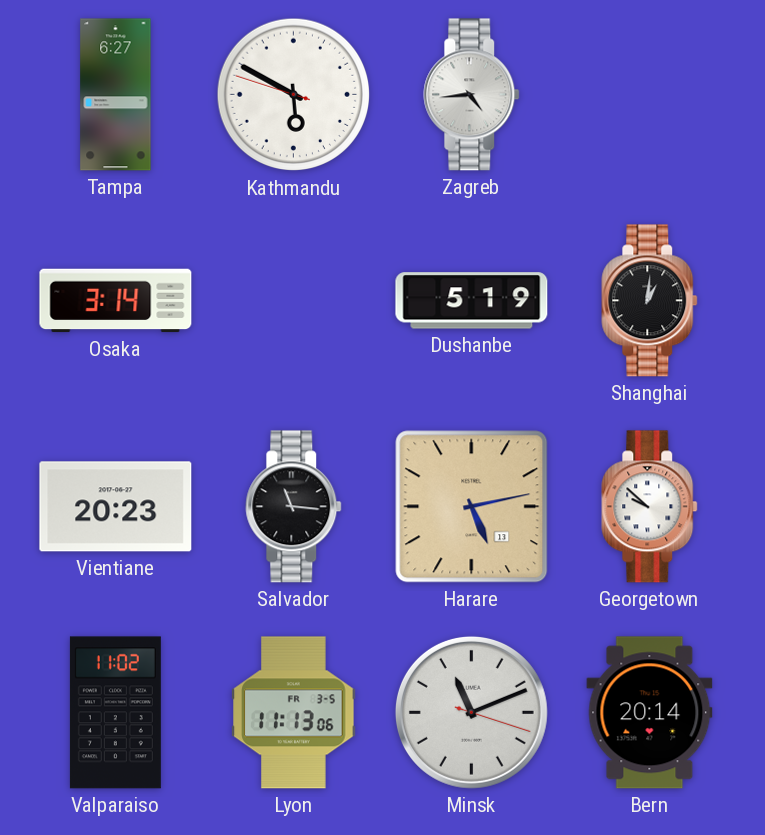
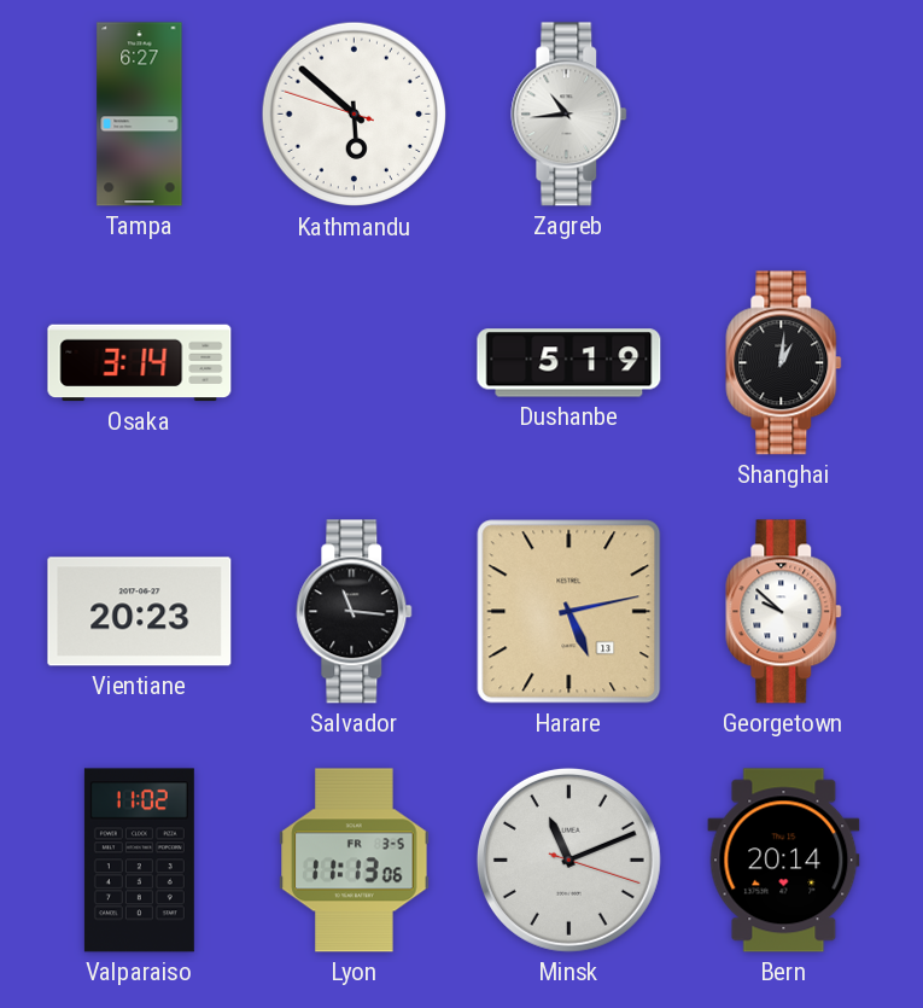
Kathmandu: 5:49 -> 5:51
Zagreb: 4:44 -> 10:44
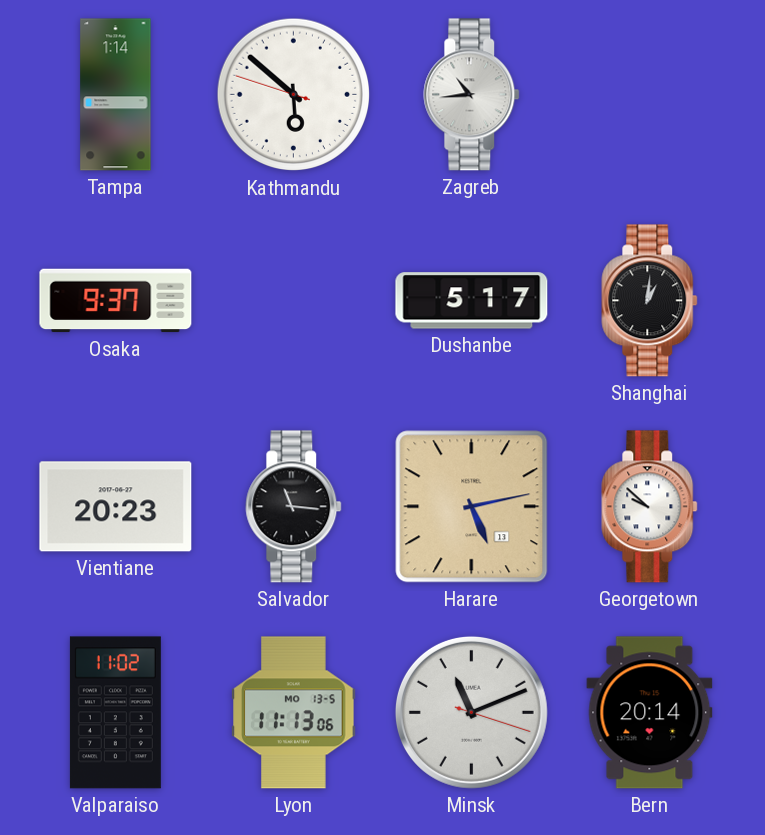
Tampa: 6:27 -> 1:14
Osaka: 3:14 -> 9:37
Dushanbe: 5:19 -> 5:17
Lyon date: FR 3-5 -> MO 13-5
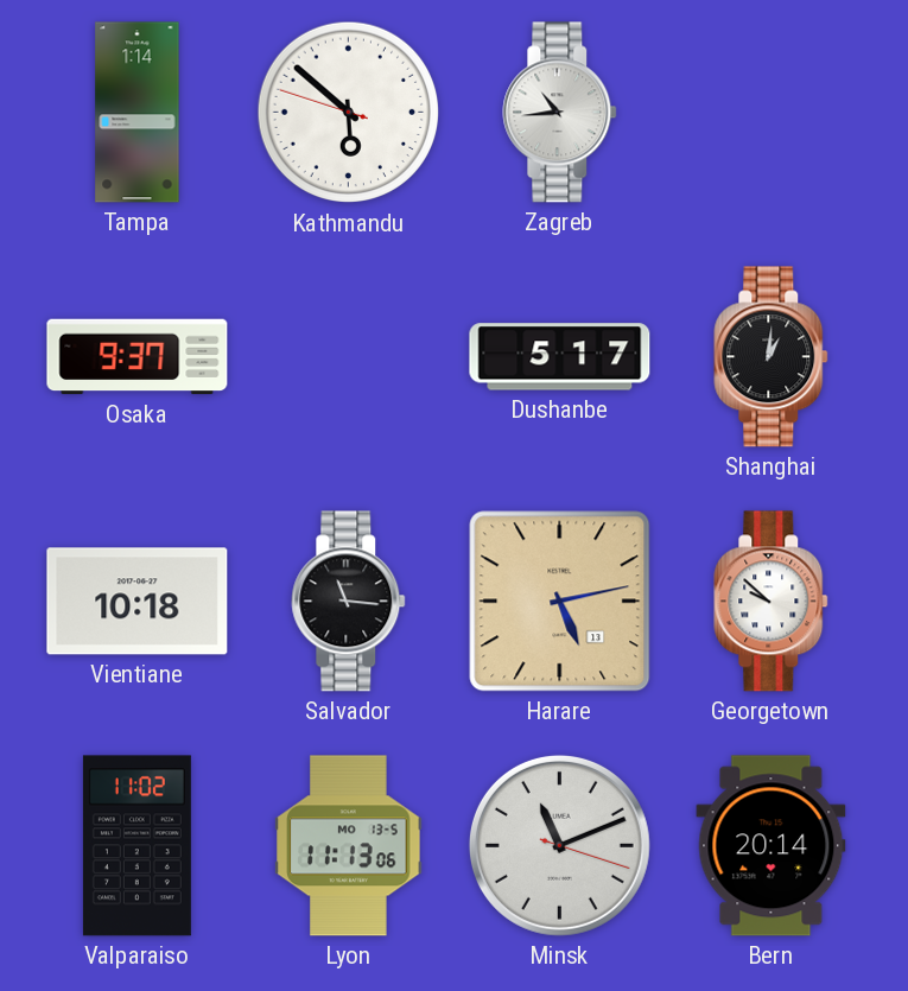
Vientiane: 20:23 -> 10:18
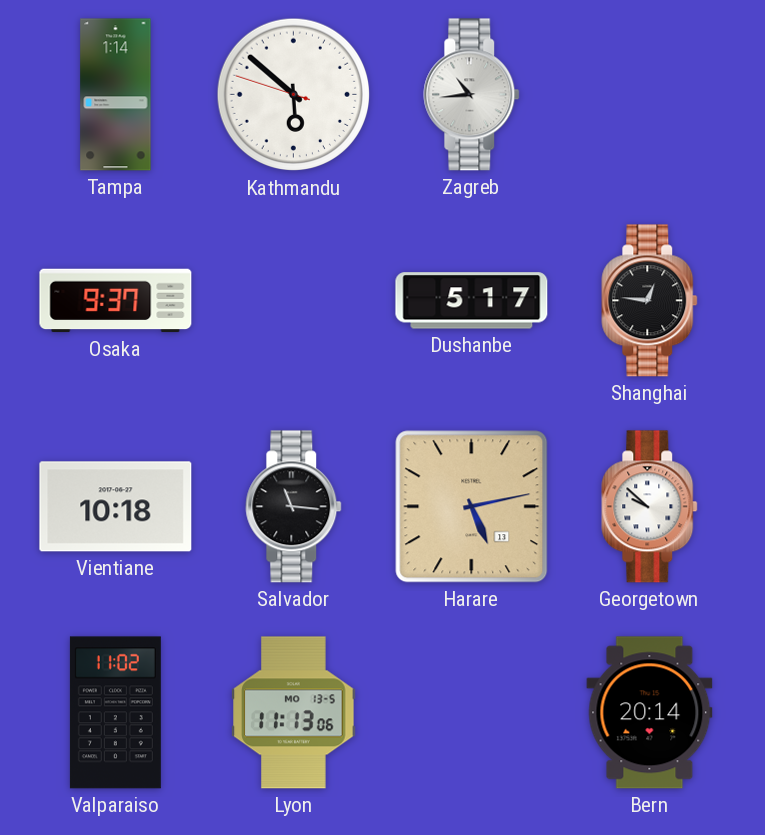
Shanghai: 1:01 -> 12:46
Minsk: 11:11 -> none
